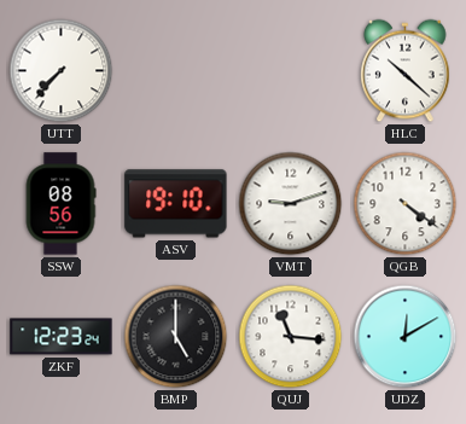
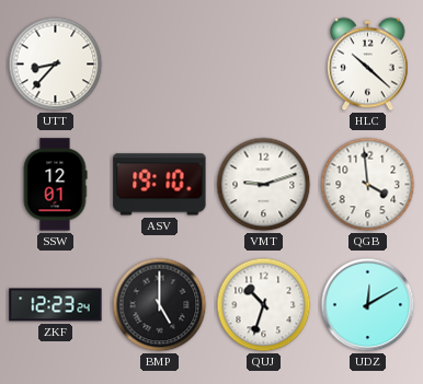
UTT: 7:37 -> 8:37
SSW: 08:56 -> 12:01
QGB: 4:21 -> 3:59
QUJ: 11:16 -> 10:33
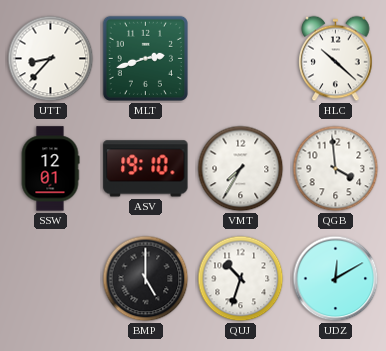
MLT: none -> 2:42
VMT: 9:12 -> 7:35
ZKF: 12:23 -> none
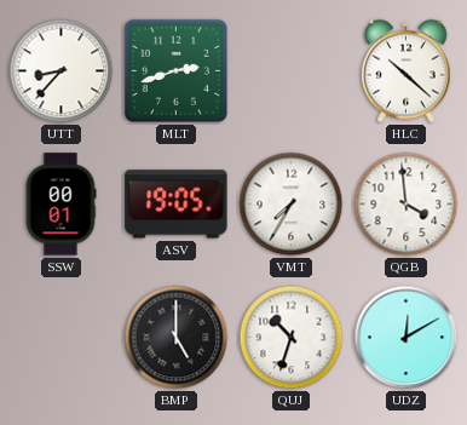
SSW: 12:01 -> 00:01
ASV: 19:10 -> 19:05
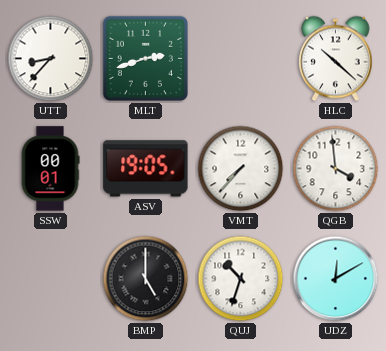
VMT: 7:35 -> 7:37
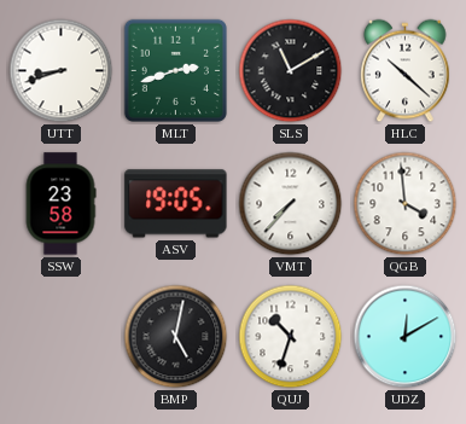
UTT: 8:37 -> 8:42
SLS: none -> 11:10
SSW: 00:01 -> 23:58
BMP: 5:00 -> 5:02
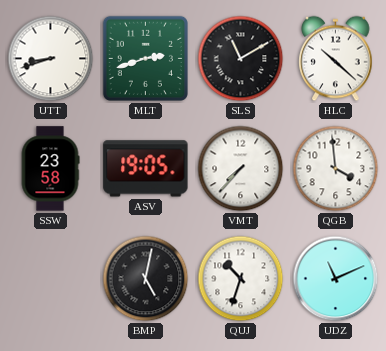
UDZ: 12:10 -> 11:11
